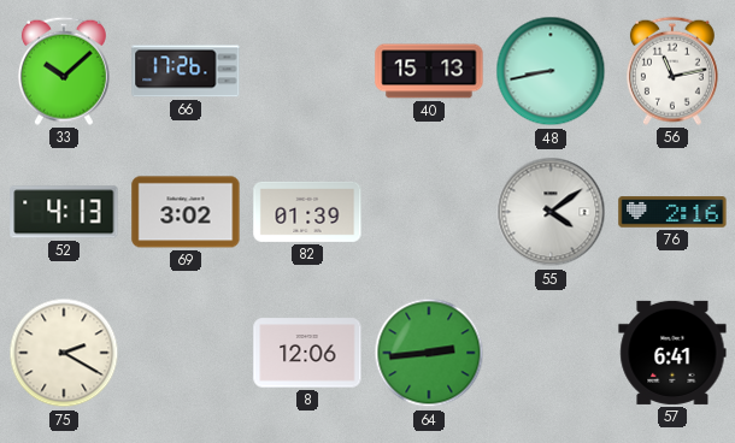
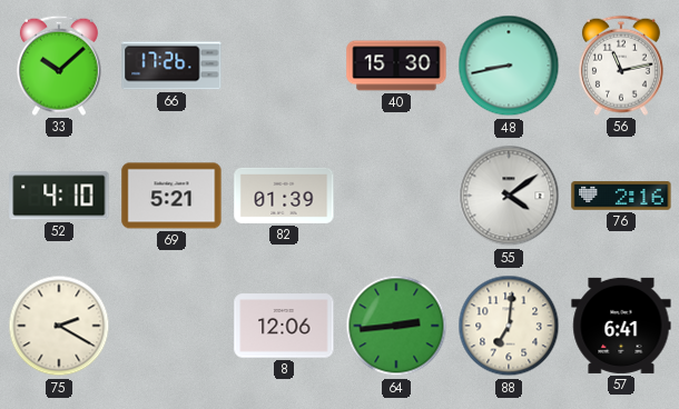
40: 15:13 -> 15:30
52: 4:13 -> 4:10
69: 3:02 -> 5:21
88: none -> 7:01
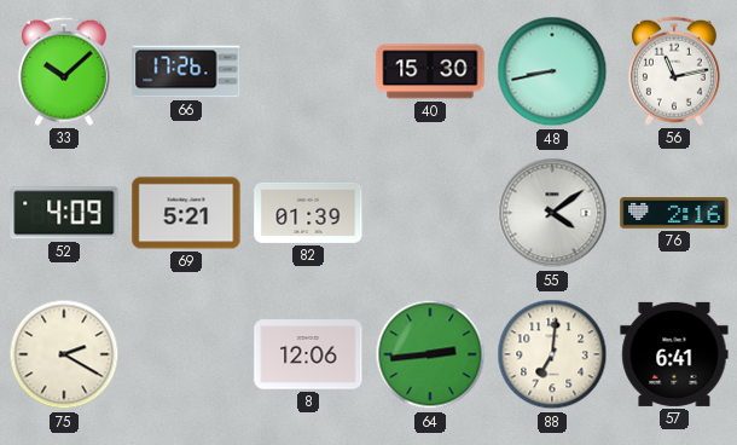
52: 4:10 -> 4:09
